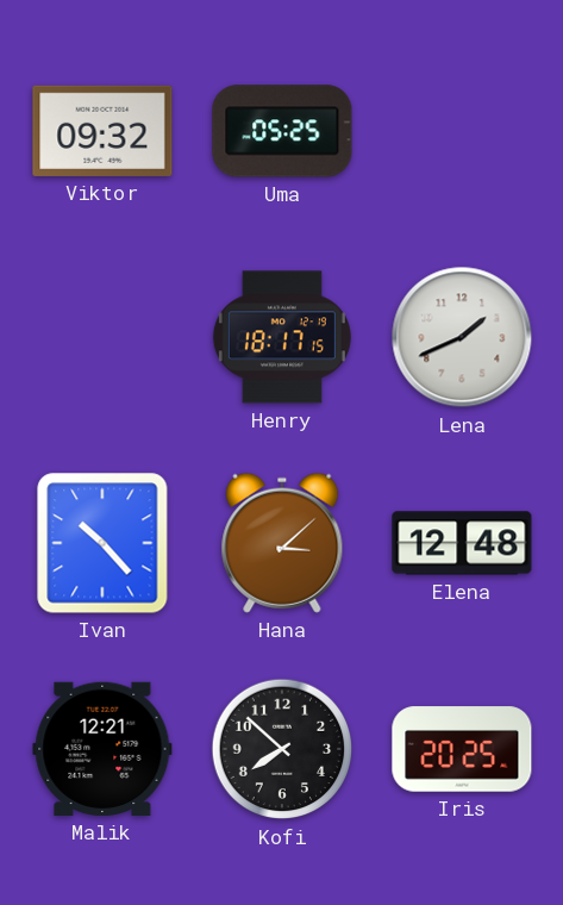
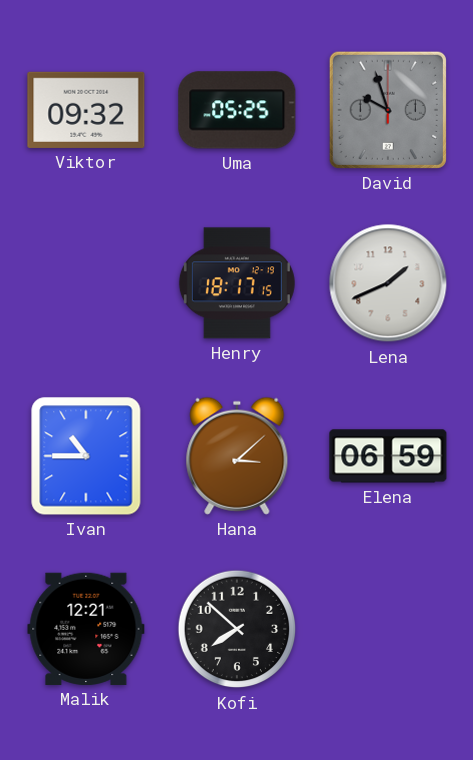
David: none -> 9:57
Ivan: 10:23 -> 10:45
Elena: 12:48 -> 06:59
Iris: 20:25 -> none
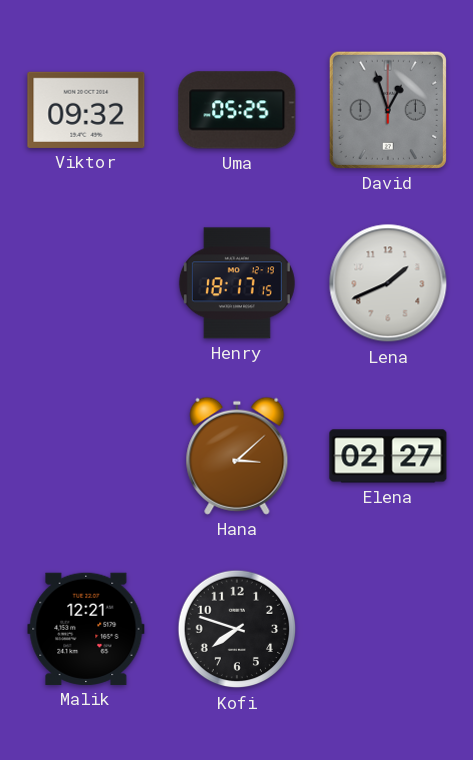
David: 9:57 -> 12:57
Ivan: 10:45 -> none
Elena: 06:59 -> 02:27
Kofi: 7:52 -> 7:48
